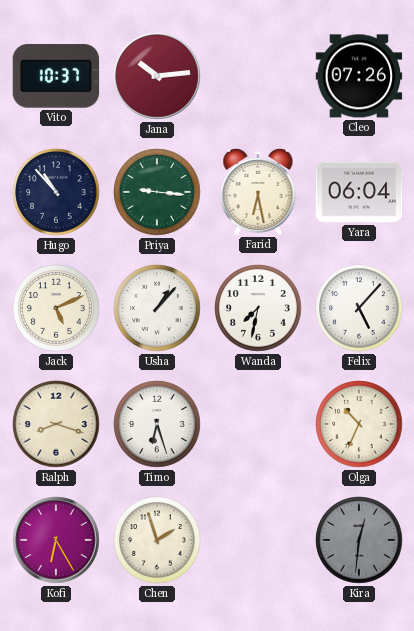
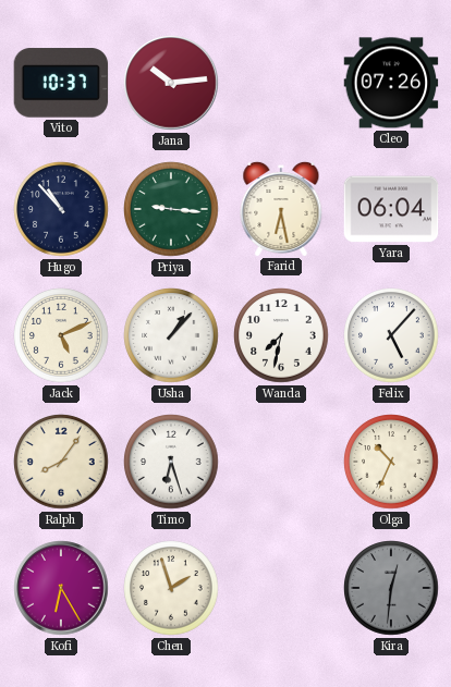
Ralph: 8:18 -> 8:06
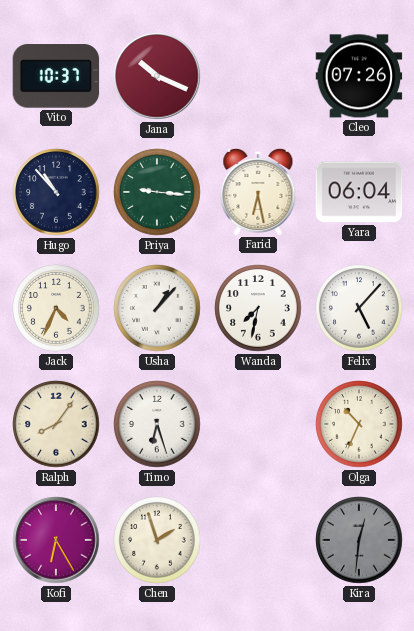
Jana: 10:14 -> 10:19
Jack: 5:11 -> 4:34
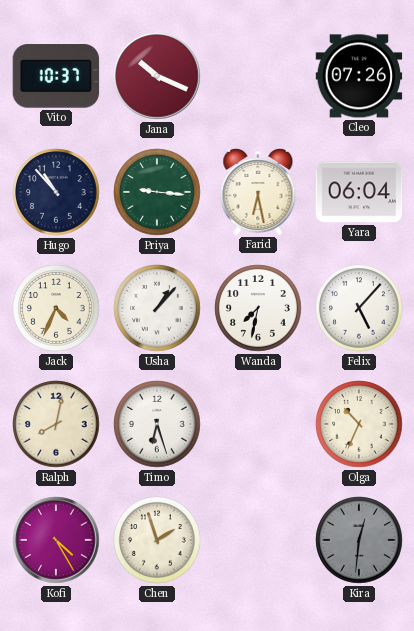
Ralph: 8:06 -> 8:02
Kofi: 6:25 -> 4:25
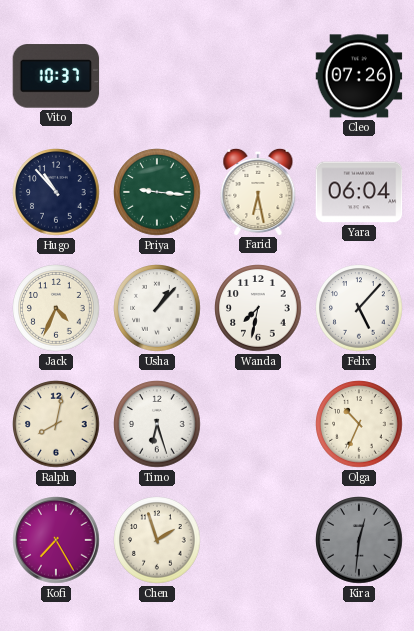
Jana: 10:19 -> none
Kofi: 4:25 -> 7:25
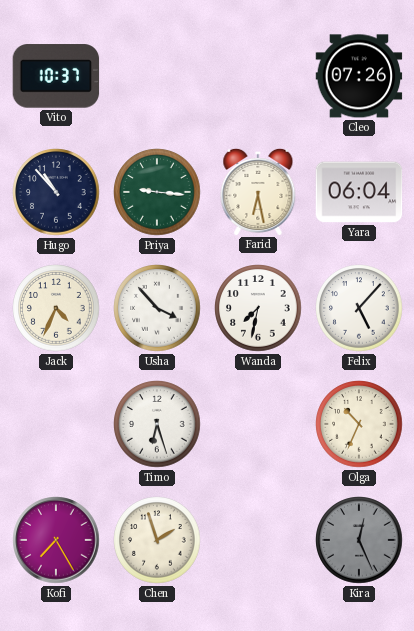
Usha: 1:07 -> 3:53
Ralph: 8:02 -> none
Kira: 12:31 -> 12:26
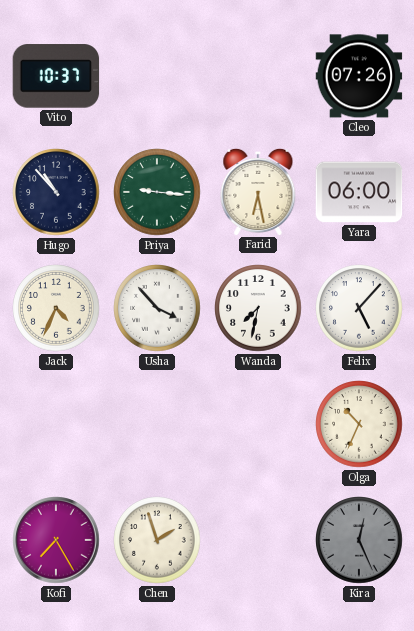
Yara: 06:04 -> 06:00
Timo: 6:27 -> none
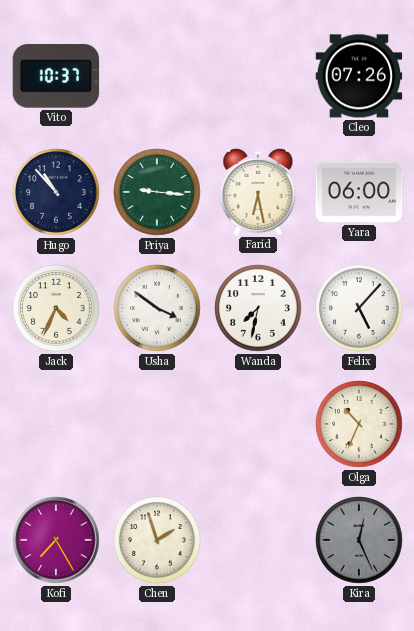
Usha: 3:53 -> 3:51
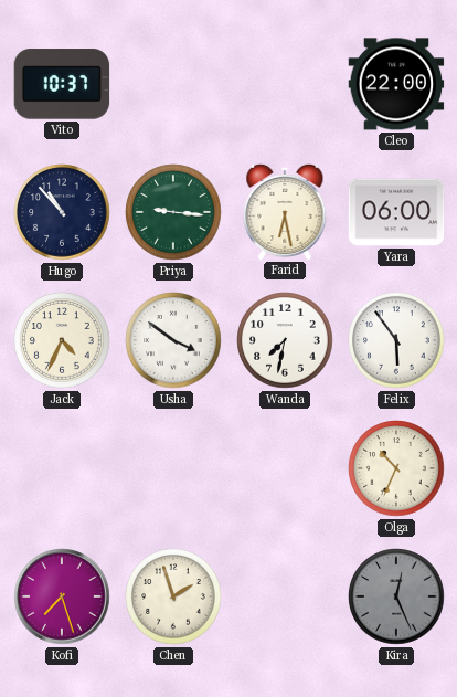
Cleo: 07:26 -> 22:00
Felix: 5:07 -> 5:54
Kofi: 7:25 -> 7:27
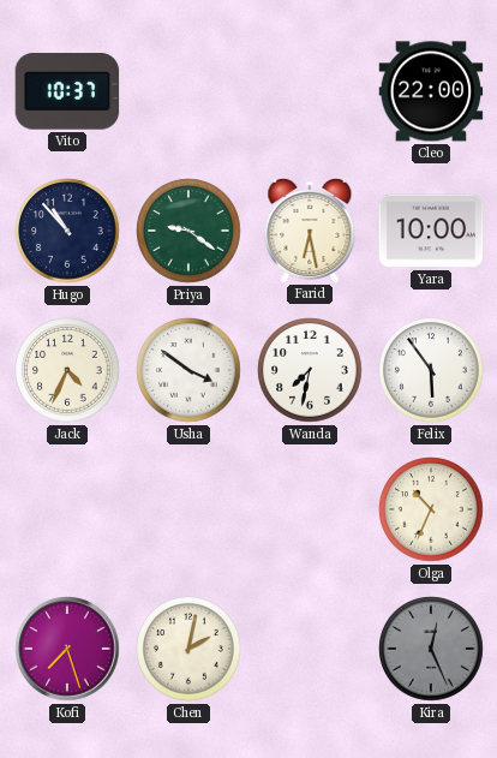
Priya: 9:16 -> 9:21
Yara: 06:00 -> 10:00
Chen: 1:57 -> 2:02
